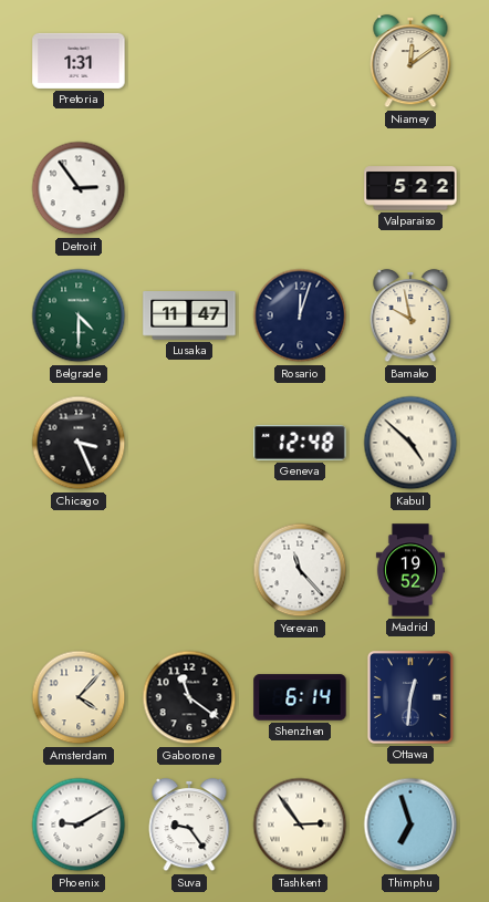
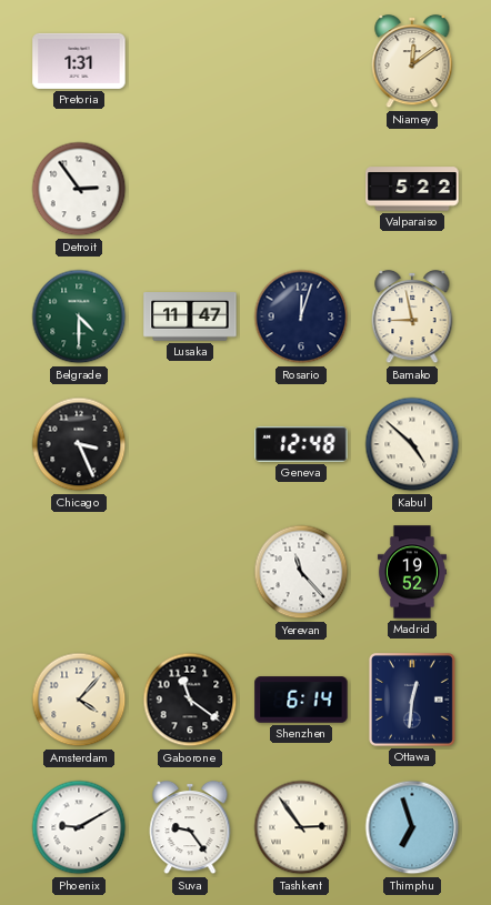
Bamako: 9:58 -> 8:58
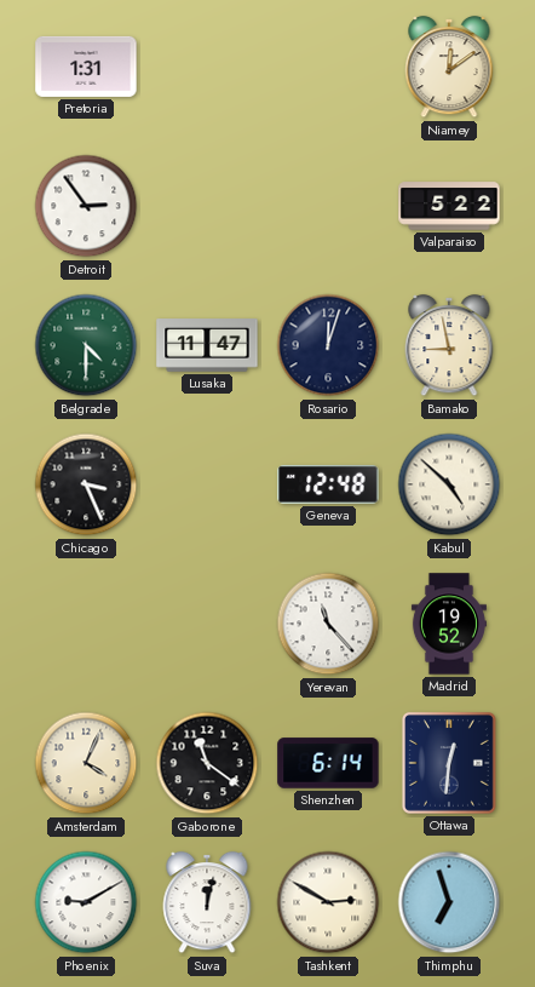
Amsterdam: 4:07 -> 4:04
Suva: 9:24 -> 12:02
Tashkent: 2:54 -> 2:50
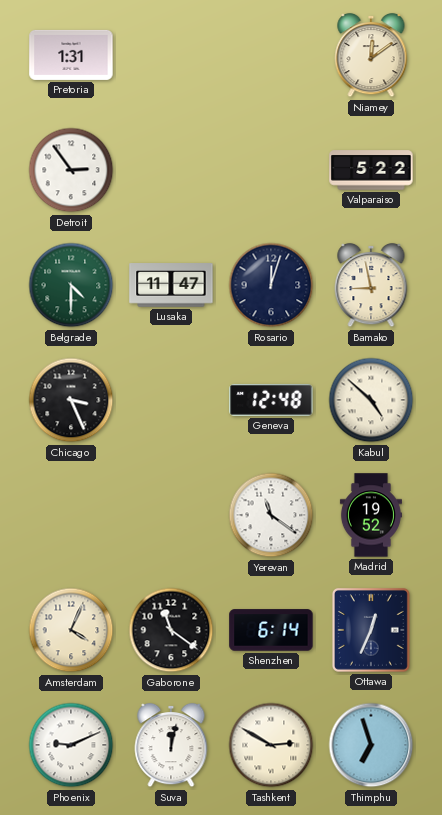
Yerevan: 11:23 -> 11:21
Ottawa: 12:31 -> 12:34
Phoenix: 9:10 -> 9:11
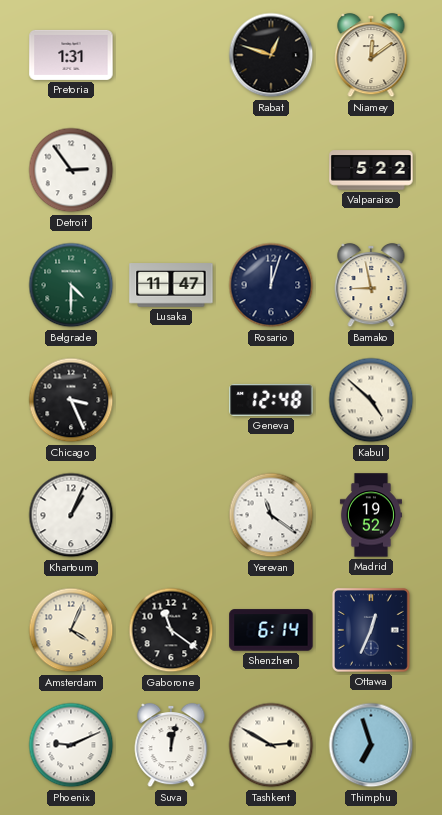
Rabat: none -> 12:48
Khartoum: none -> 1:04
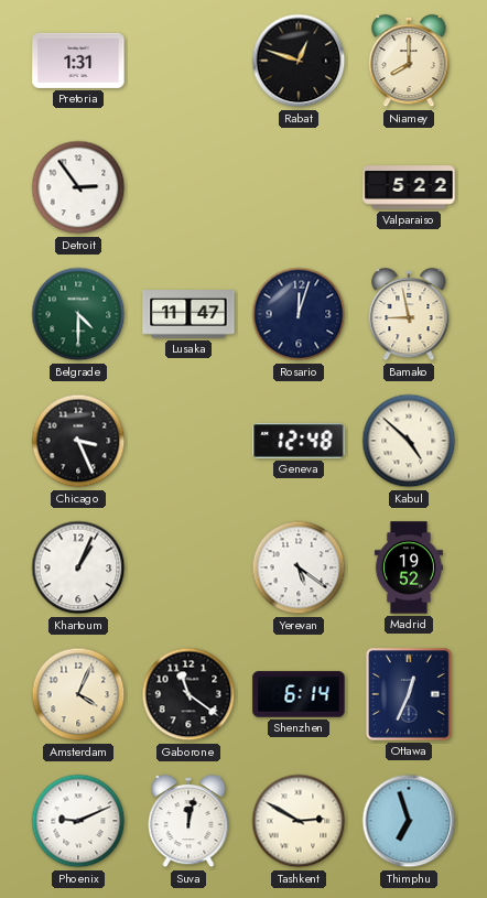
Niamey: 12:09 -> 8:00
Yerevan: 11:21 -> 5:21
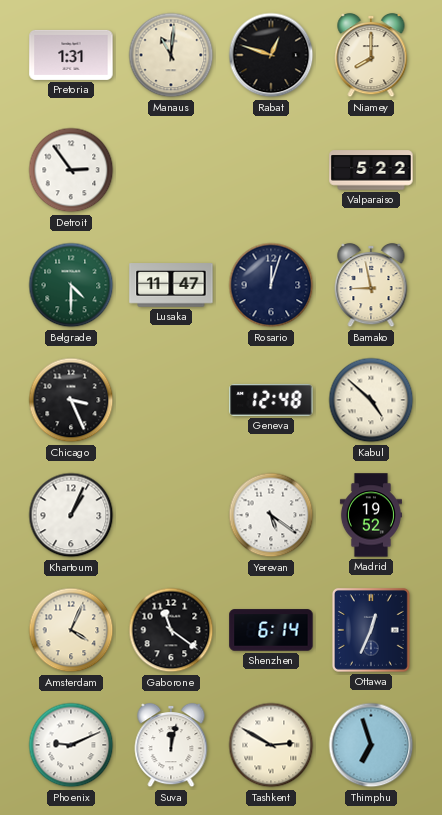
Manaus: none -> 11:01
